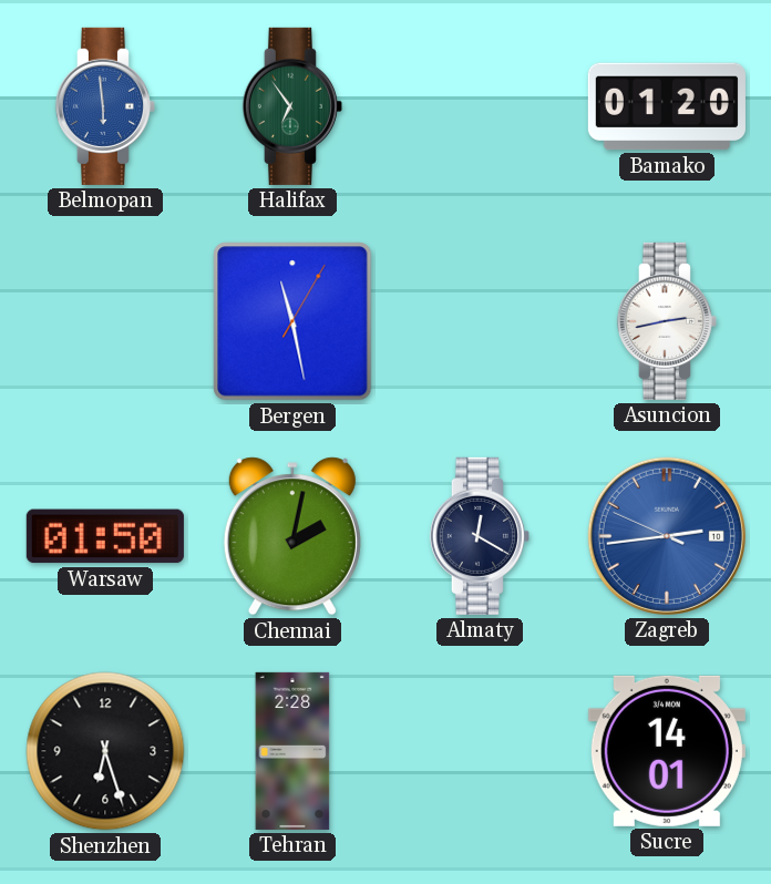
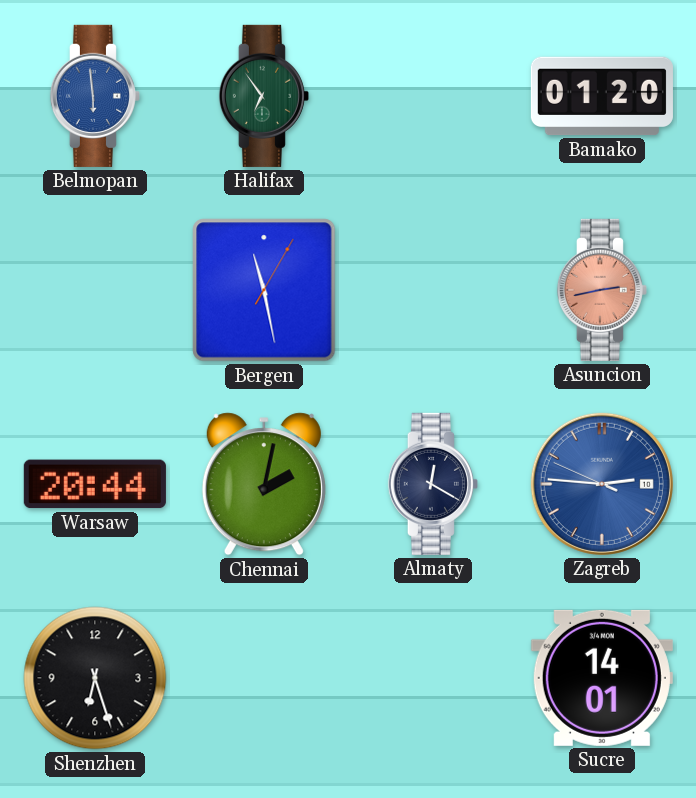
Asuncion dial: white -> salmon
Warsaw: 01:50 -> 20:44
Zagreb: 2:43 -> 2:45
Tehran: 2:28 -> none
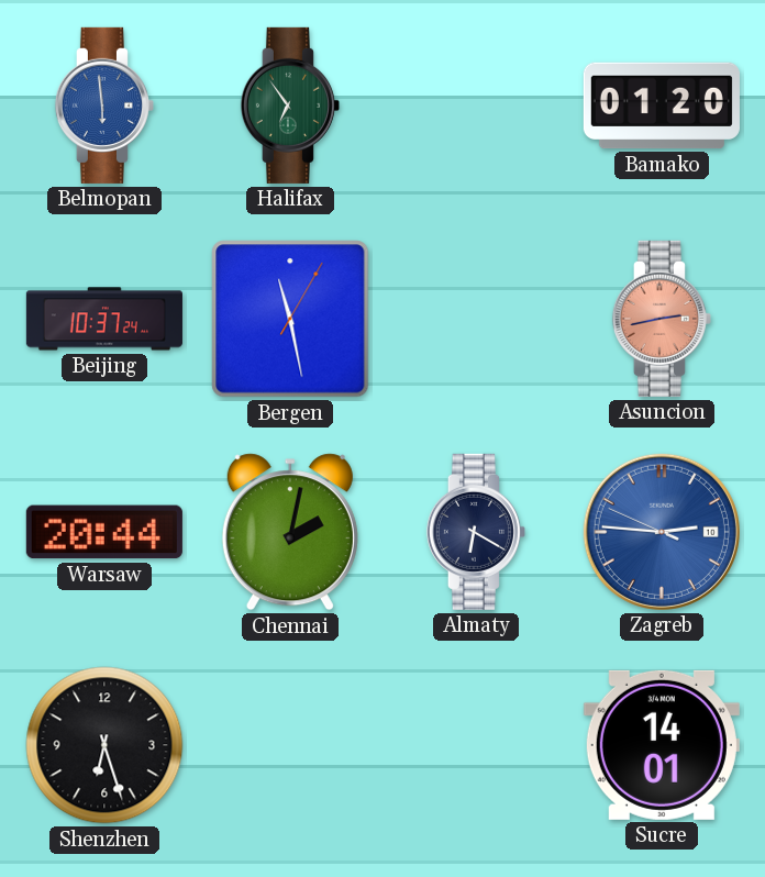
Beijing: none -> 10:37
Almaty: 12:20 -> 6:20
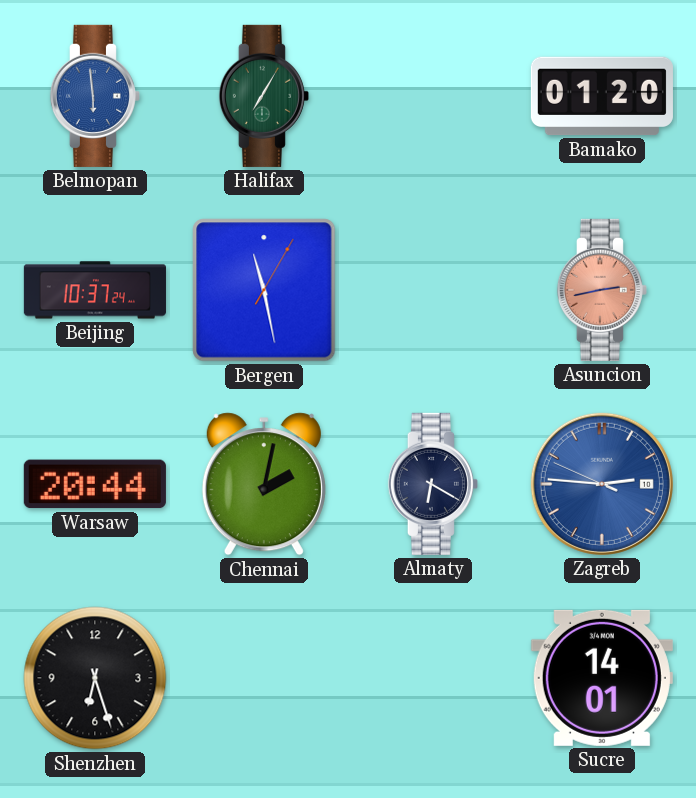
Halifax: 6:54 -> 7:05
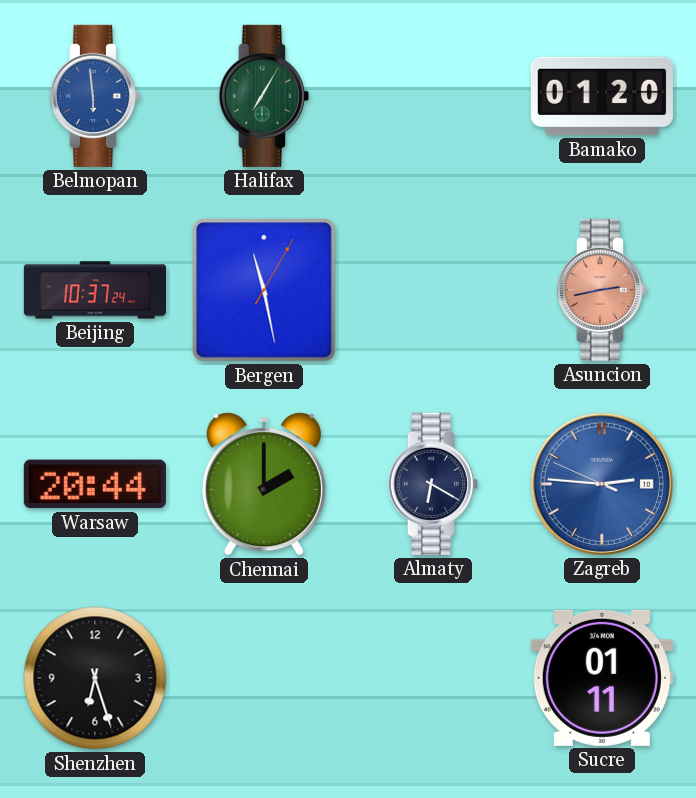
Chennai: 2:02 -> 2:00
Sucre: 14:01 -> 01:11
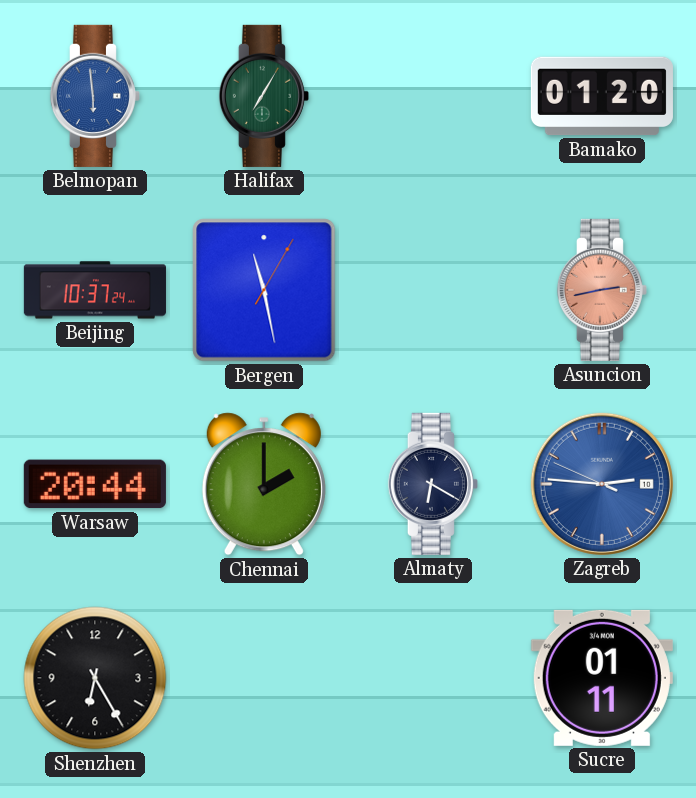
Shenzhen: 6:27 -> 6:25
